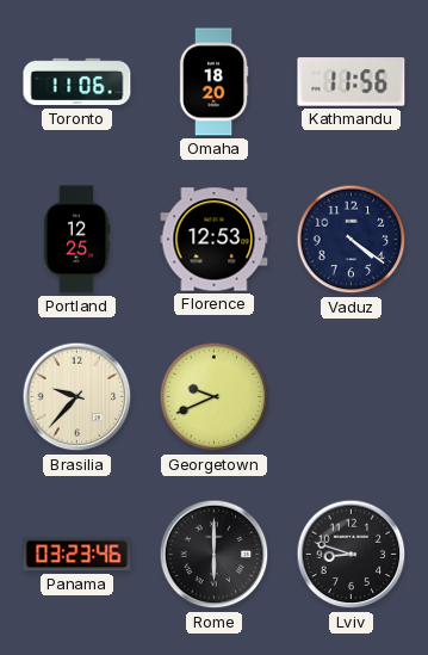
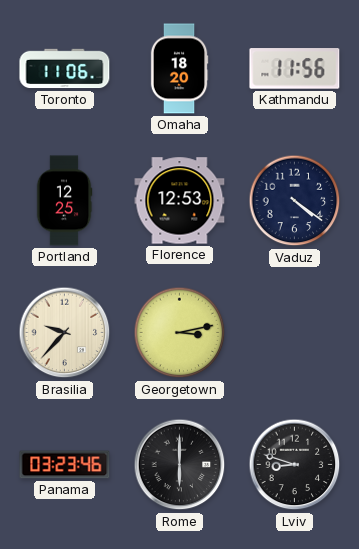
Georgetown: 9:41 -> 3:13
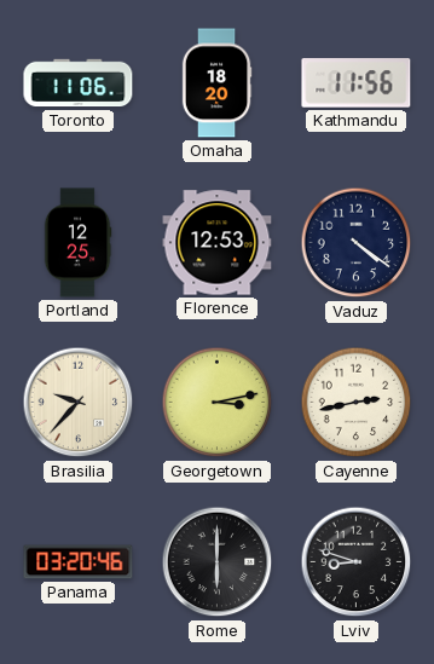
Cayenne: none -> 2:43
Panama: 03:23 -> 03:20
